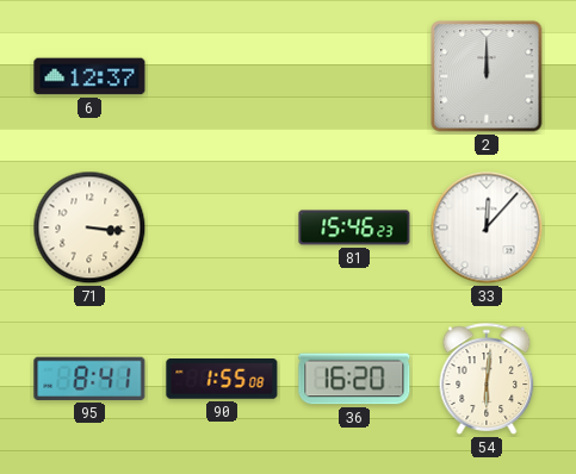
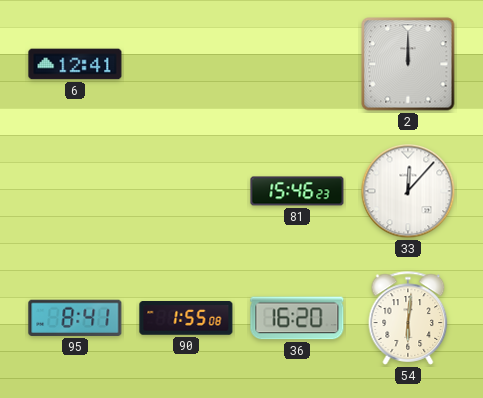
6: 12:37 -> 12:41
71: 3:16 -> none
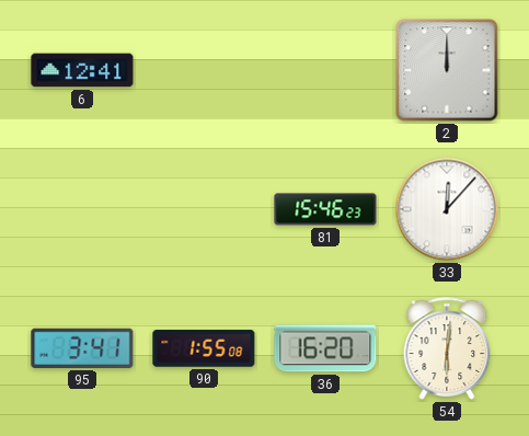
95: 8:41 -> 3:41
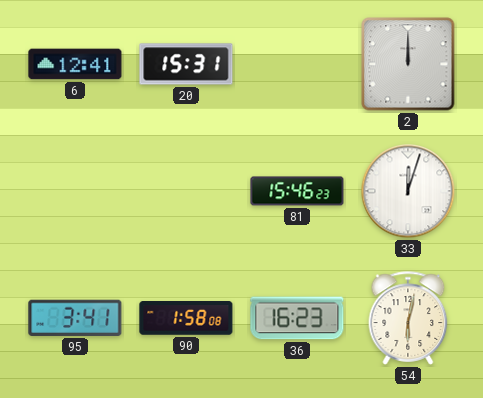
20: none -> 15:31
33: 12:07 -> 12:03
90: 1:55 -> 1:58
36: 16:20 -> 16:23
54: 6:01 -> 6:02
